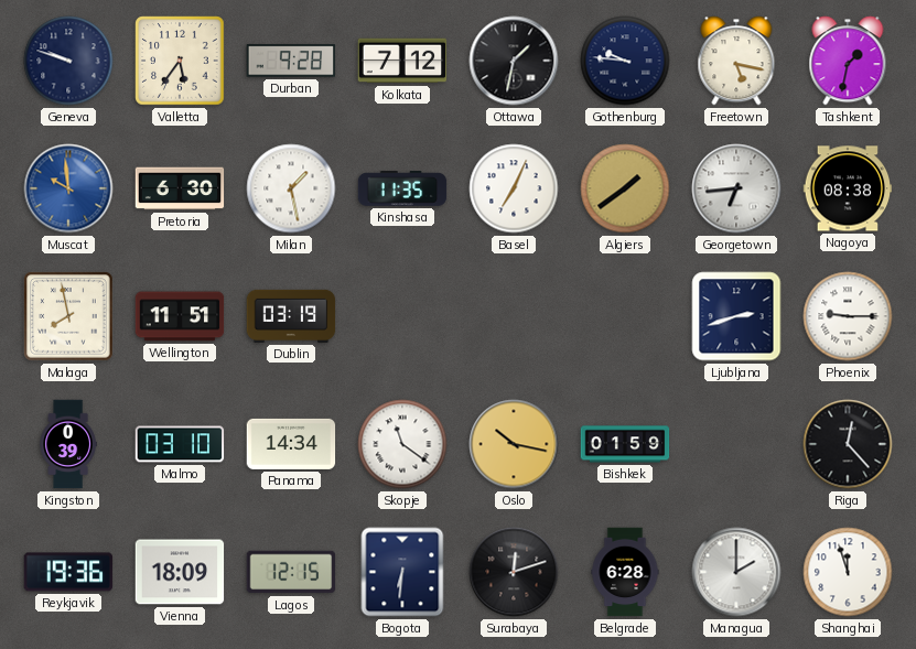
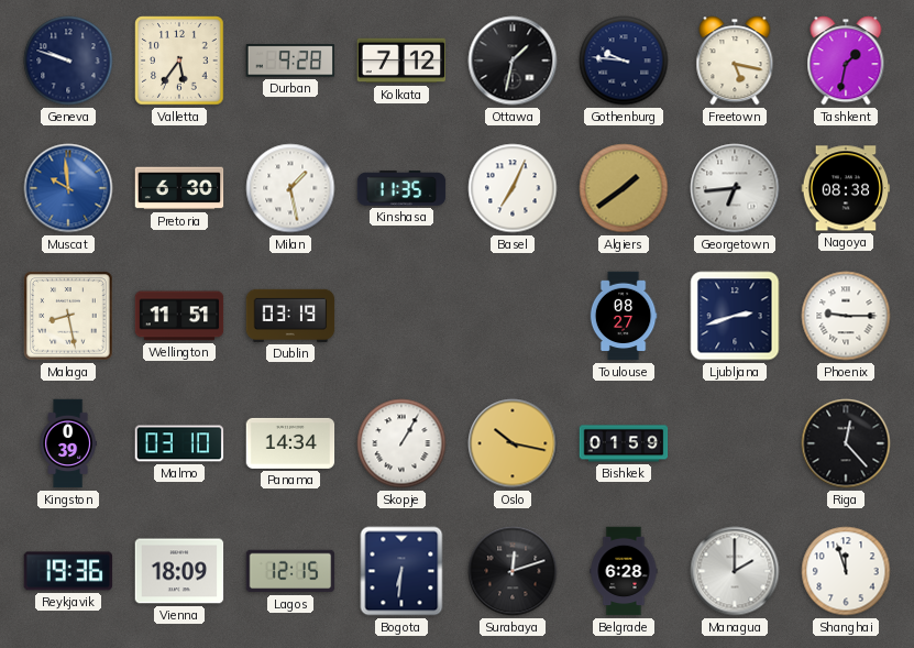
Malaga: 7:58 -> 8:28
Toulouse: none -> 08:27
Skopje: 11:21 -> 1:05
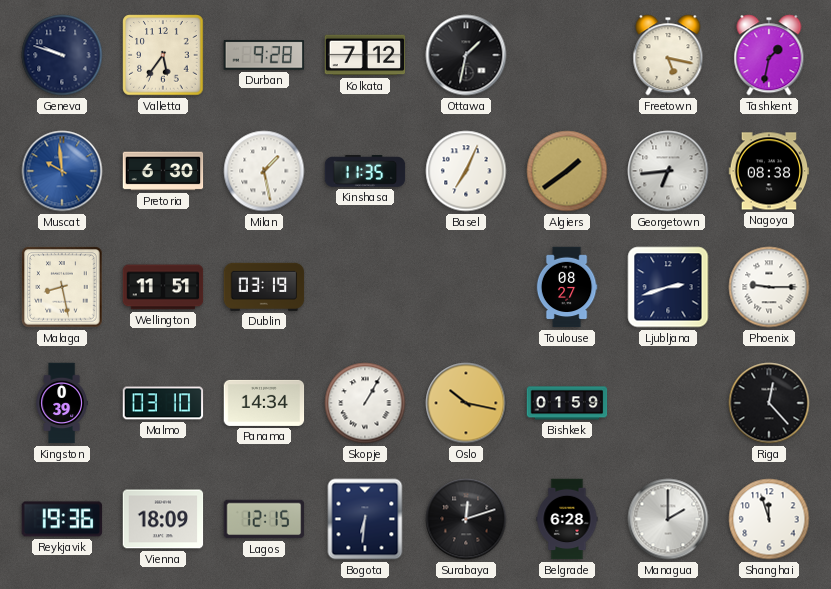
Gothenburg: 9:46 -> none
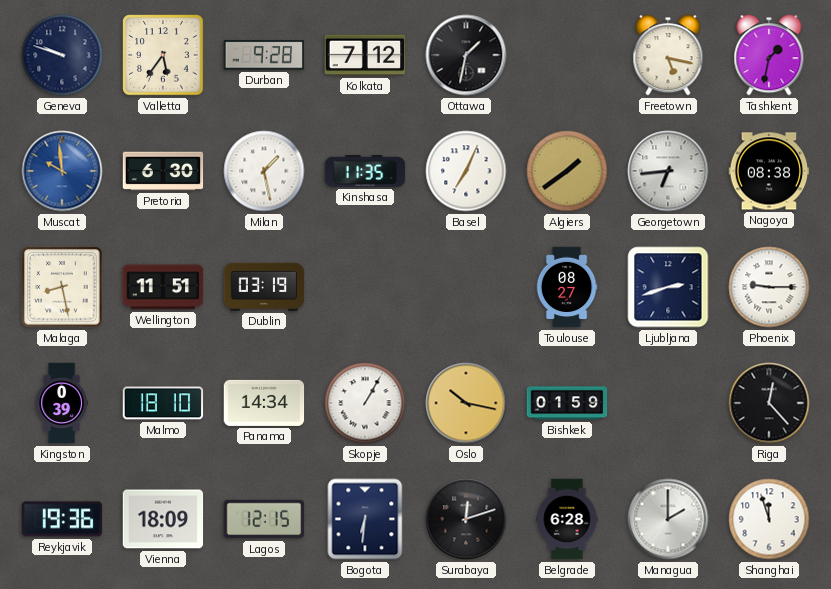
Malmo: 03:10 -> 18:10
